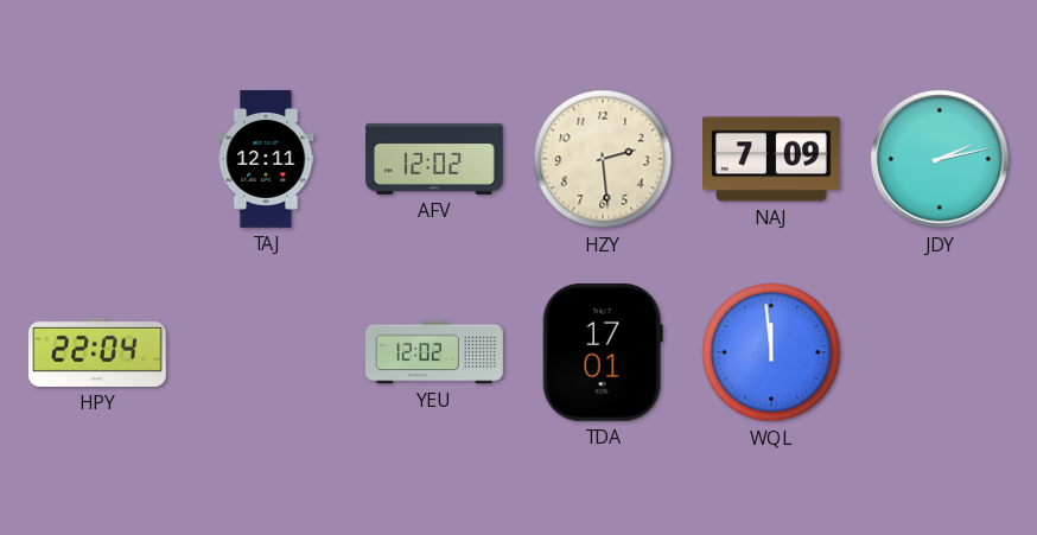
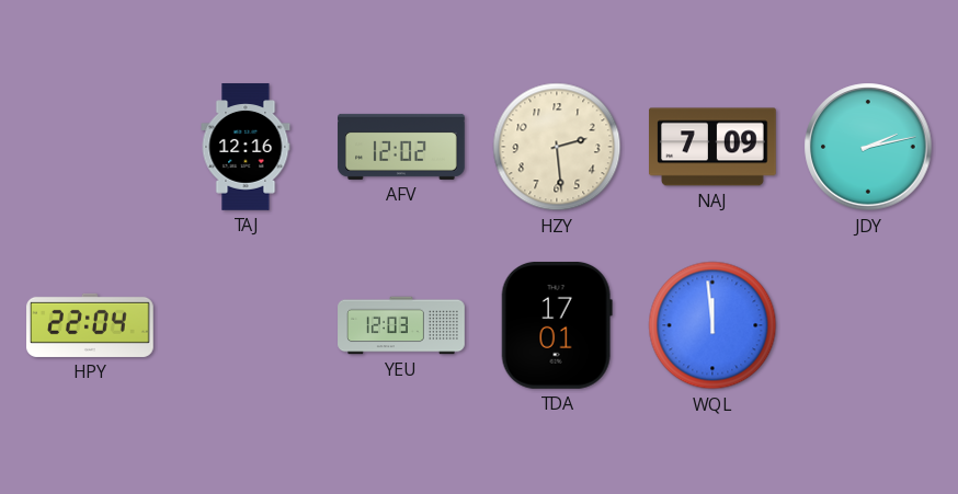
TAJ: 12:11 -> 12:16
YEU: 12:02 -> 12:03
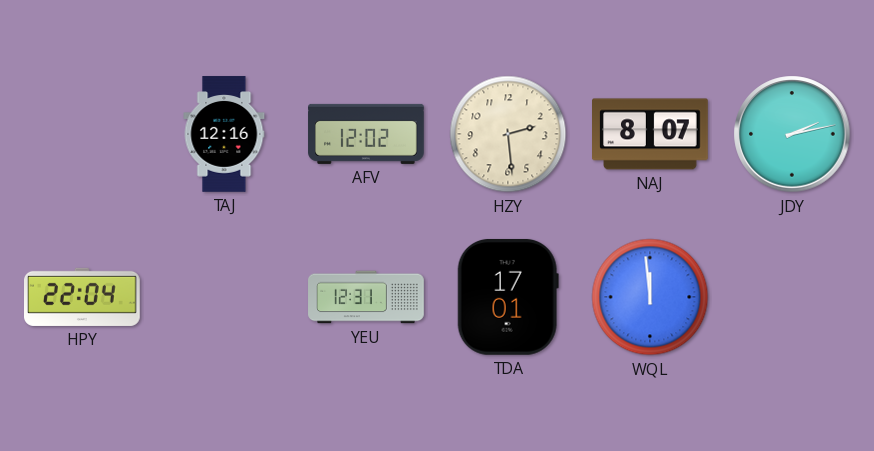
NAJ: 7:09 -> 8:07
YEU: 12:03 -> 12:31
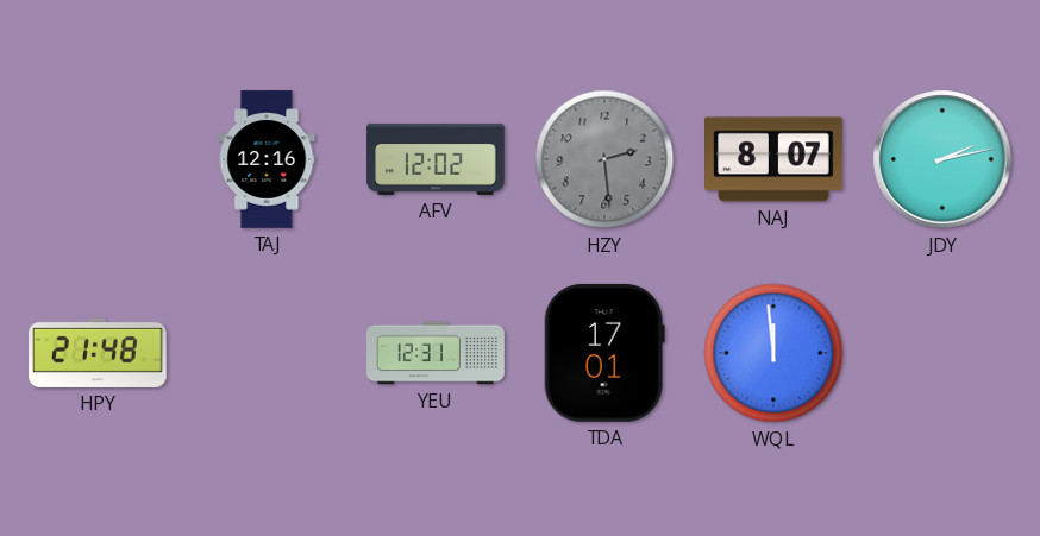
HZY dial: cream -> grey
HPY: 22:04 -> 21:48
